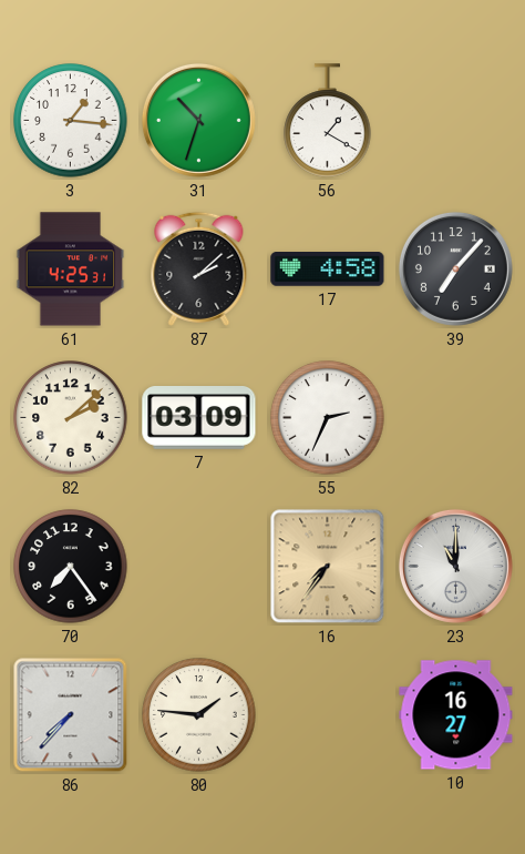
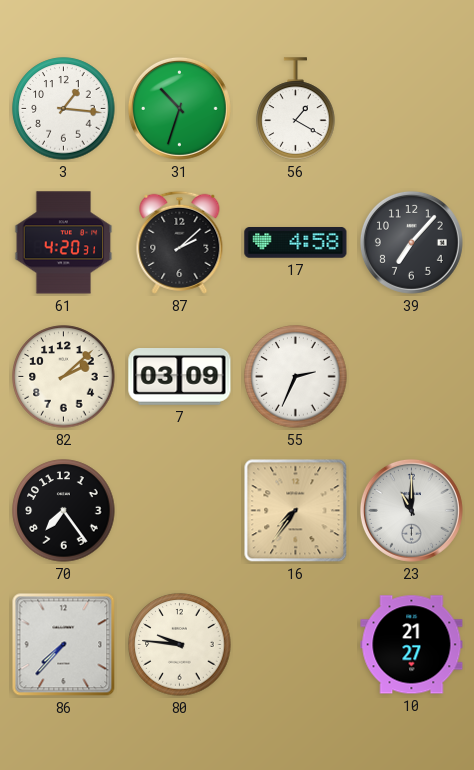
61: 4:25 -> 4:20
80: 1:46 -> 9:46
10: 16:27 -> 21:27
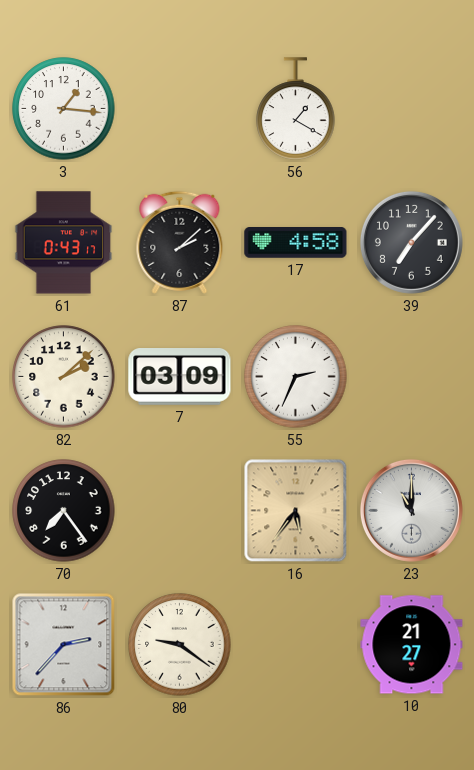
31: 10:33 -> none
61: 4:20 -> 0:43
16: 7:36 -> 5:36
86: 7:37 -> 2:37
80: 9:46 -> 9:21
